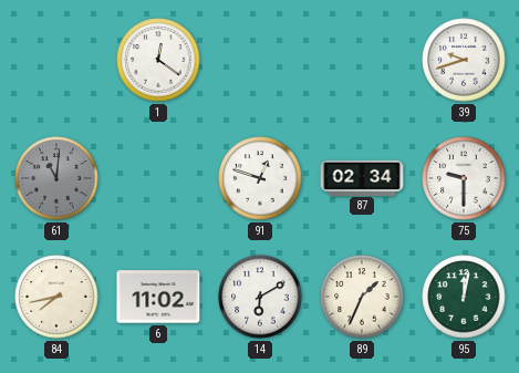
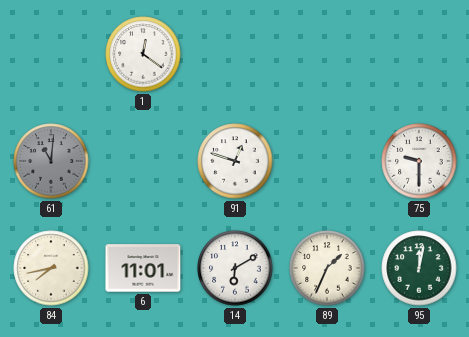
39: 9:42 -> none
87: 02:34 -> none
6: 11:02 -> 11:01
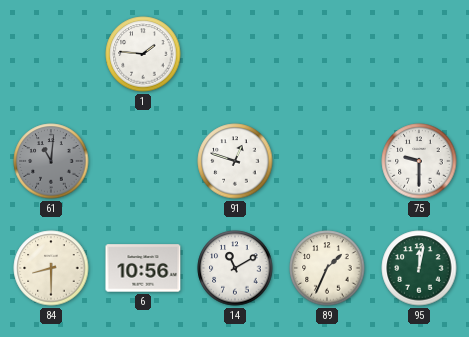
1: 12:21 -> 1:46
84: 7:43 -> 8:30
6: 11:01 -> 10:56
14: 6:10 -> 11:10
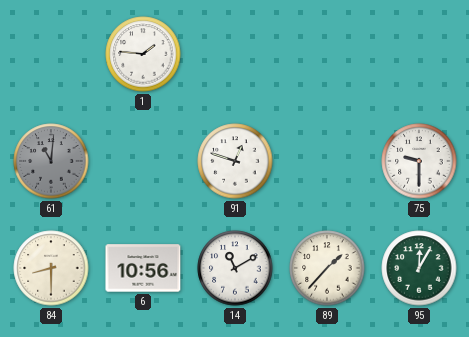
89: 1:34 -> 1:37
95: 12:02 -> 12:05
